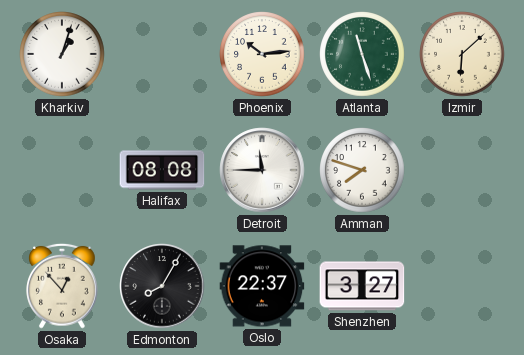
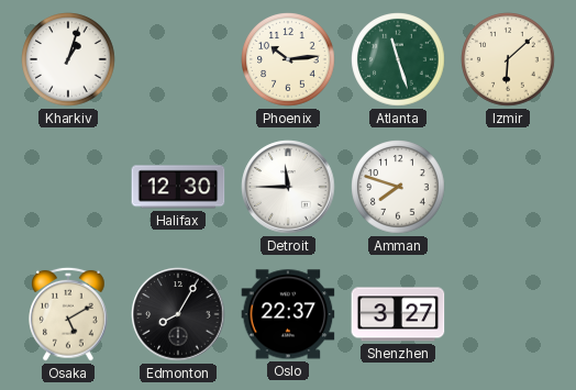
Halifax: 08:08 -> 12:30
Osaka: 12:53 -> 5:10
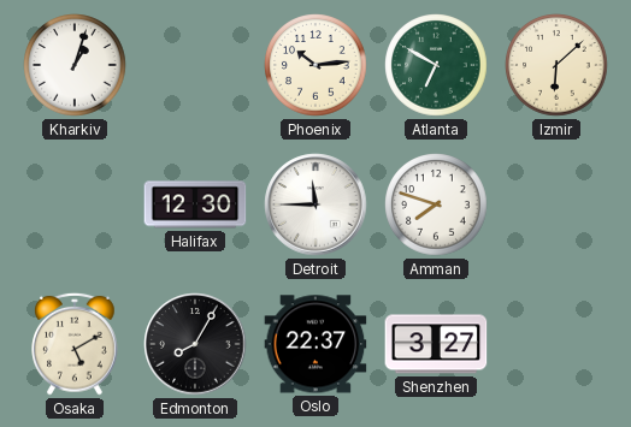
Atlanta: 11:27 -> 6:50
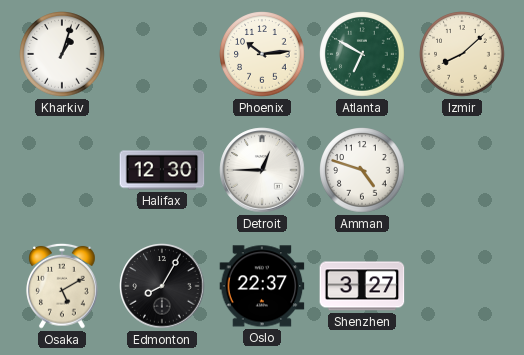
Izmir: 6:08 -> 8:08
Detroit: 11:45 -> 12:45
Amman: 7:48 -> 4:48
